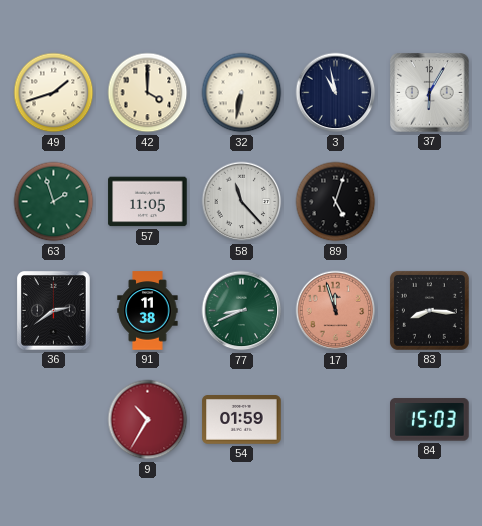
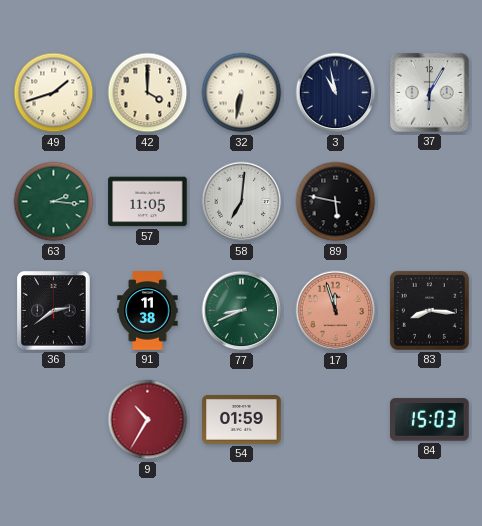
63: 1:57 -> 2:16
58: 11:23 -> 7:01
89: 5:03 -> 5:47
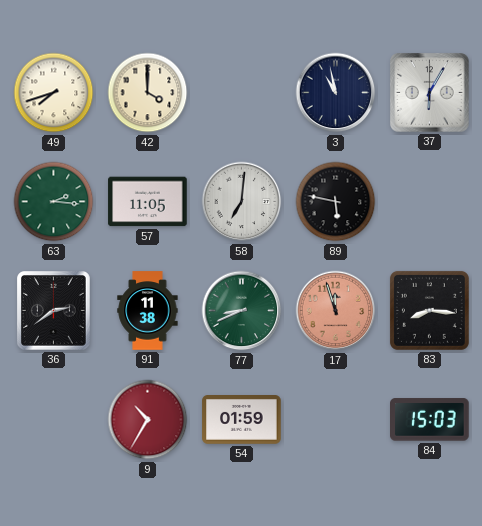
49: 1:42 -> 7:42
32: 6:32 -> none
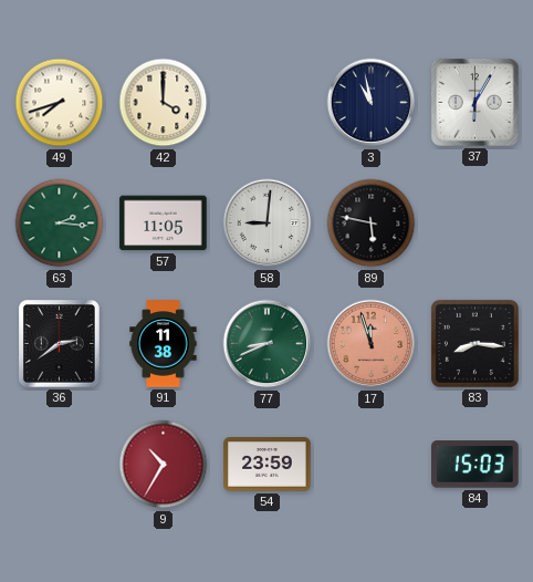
58: 7:01 -> 9:01
54: 01:59 -> 23:59
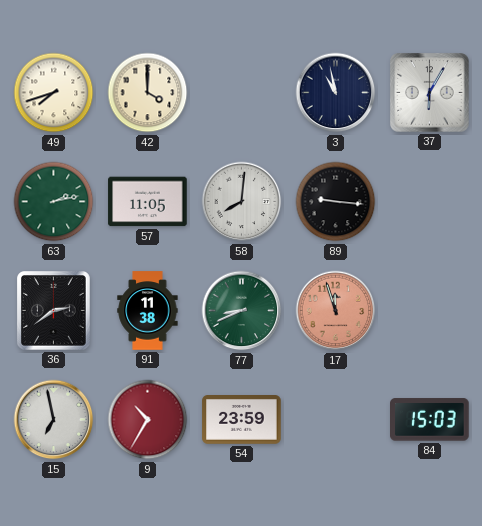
63: 2:16 -> 2:13
58: 9:01 -> 8:01
89: 5:47 -> 9:16
83: 8:16 -> none
15: none -> 6:58
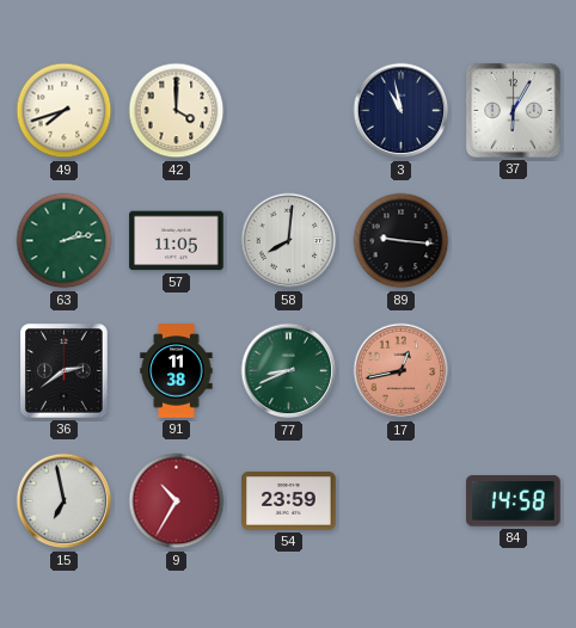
17: 11:57 -> 12:43
84: 15:03 -> 14:58
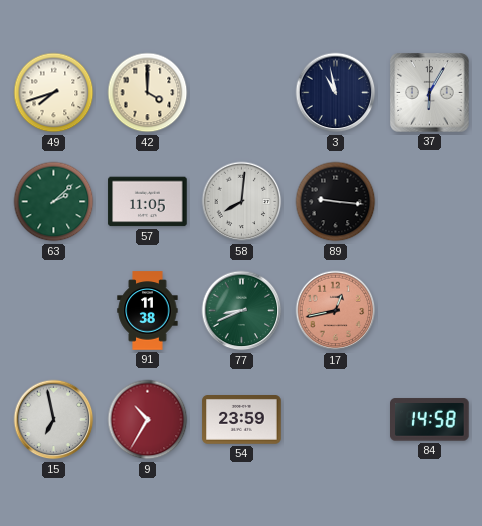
63: 2:13 -> 2:08
36: 2:39 -> none
